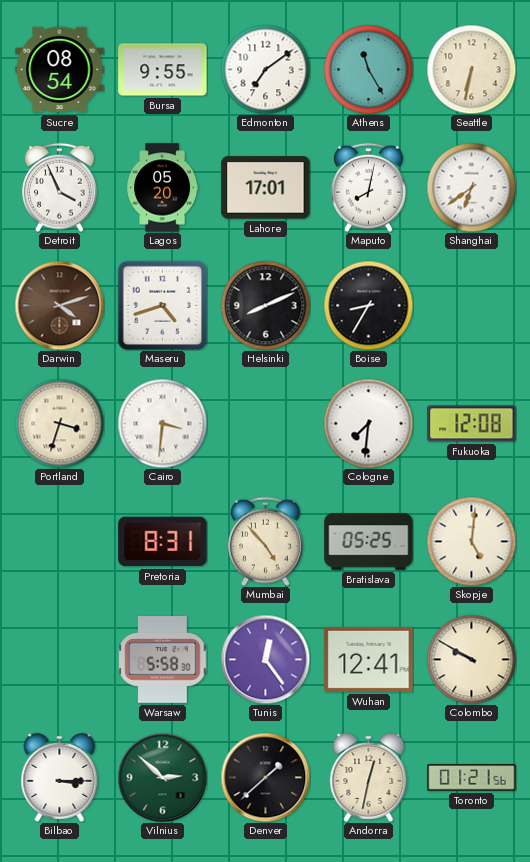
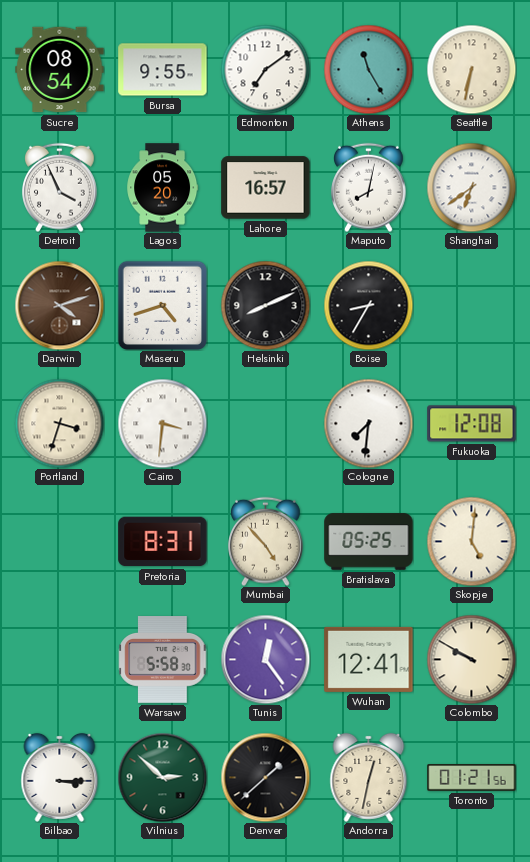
Lahore: 17:01 -> 16:57
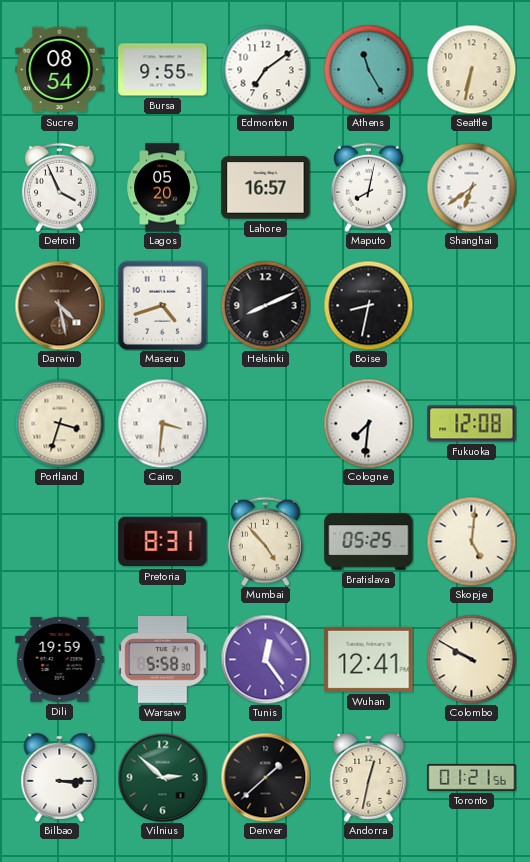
Darwin: 4:12 -> 4:28
Boise: 8:35 -> 8:32
Dili: none -> 19:59
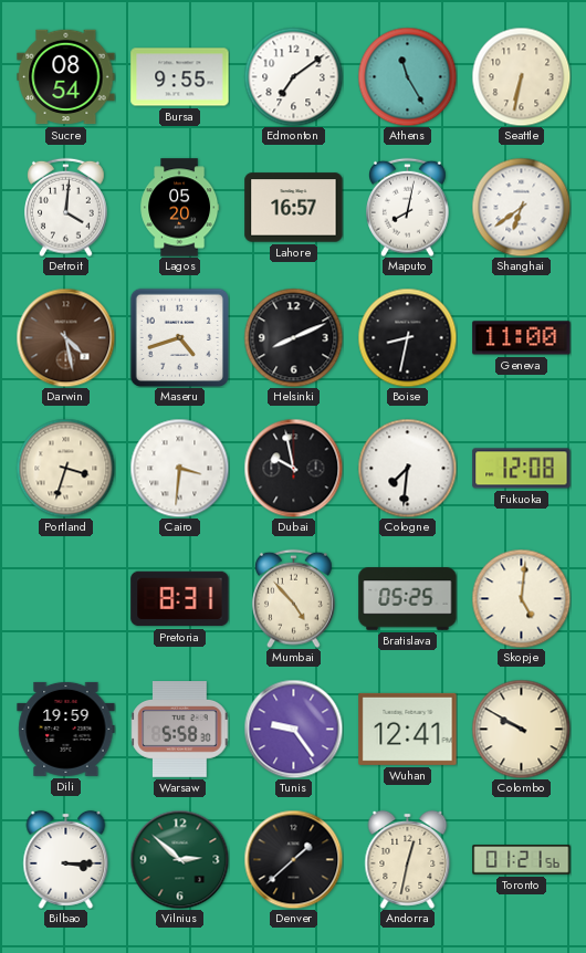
Detroit: 3:56 -> 4:01
Geneva: none -> 11:00
Dubai: none -> 9:58
Tunis: 12:24 -> 9:24
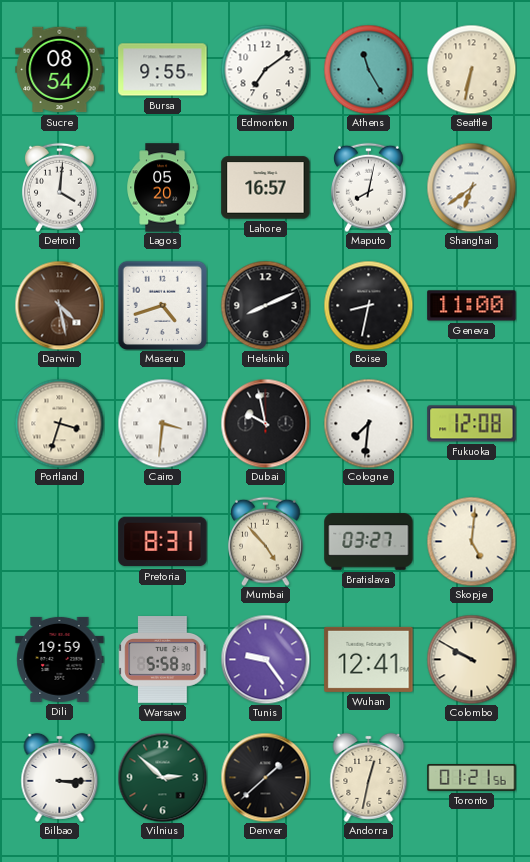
Bratislava: 05:25 -> 03:27
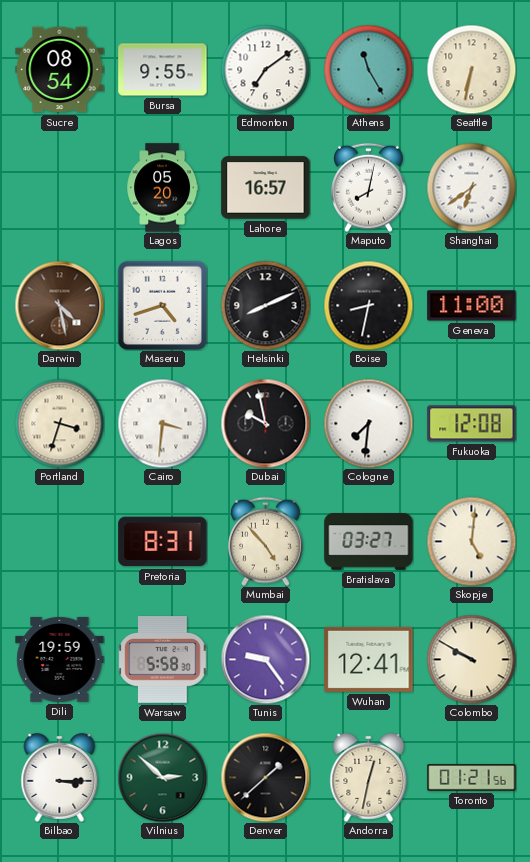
Detroit: 4:01 -> none
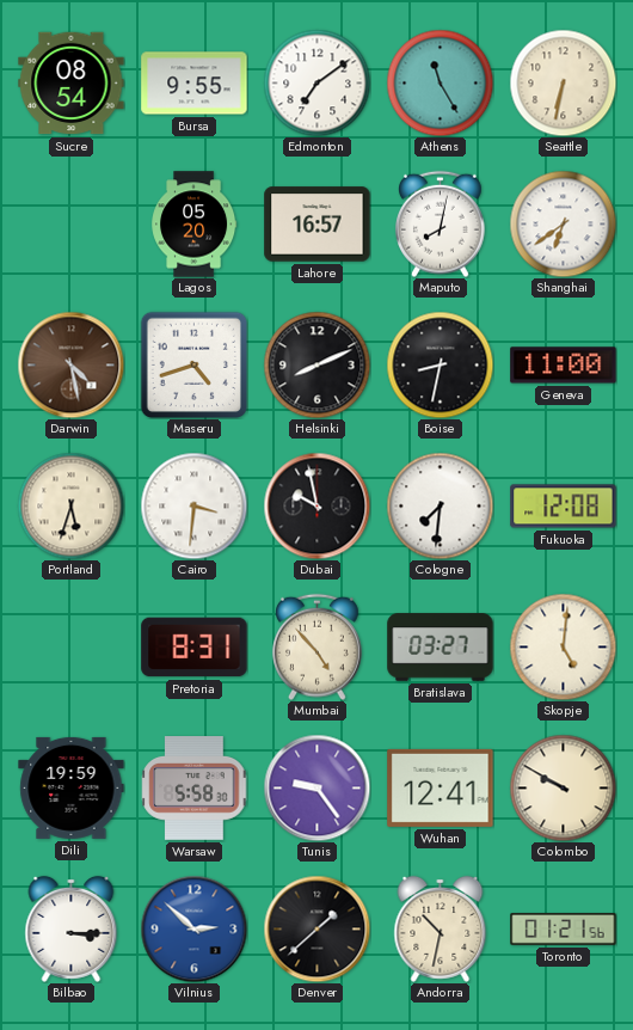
Portland: 3:33 -> 5:33
Vilnius dial: green -> blue
Andorra: 12:32 -> 10:32
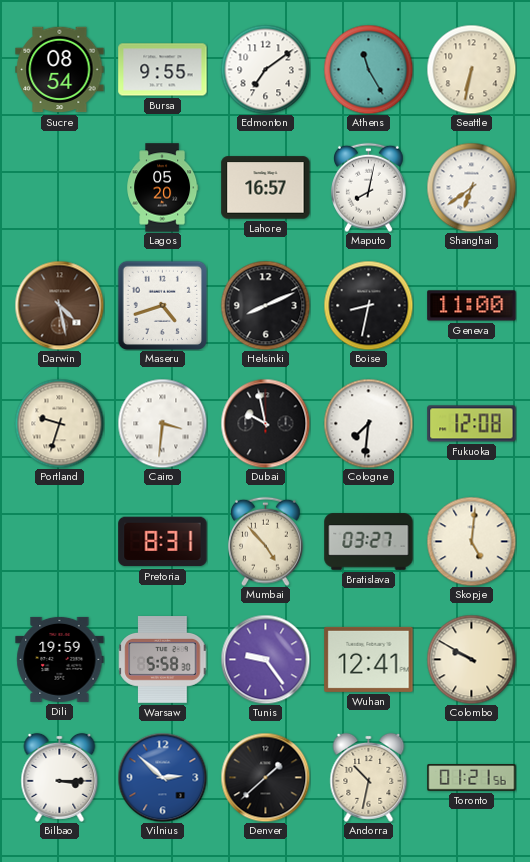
Portland: 5:33 -> 9:33
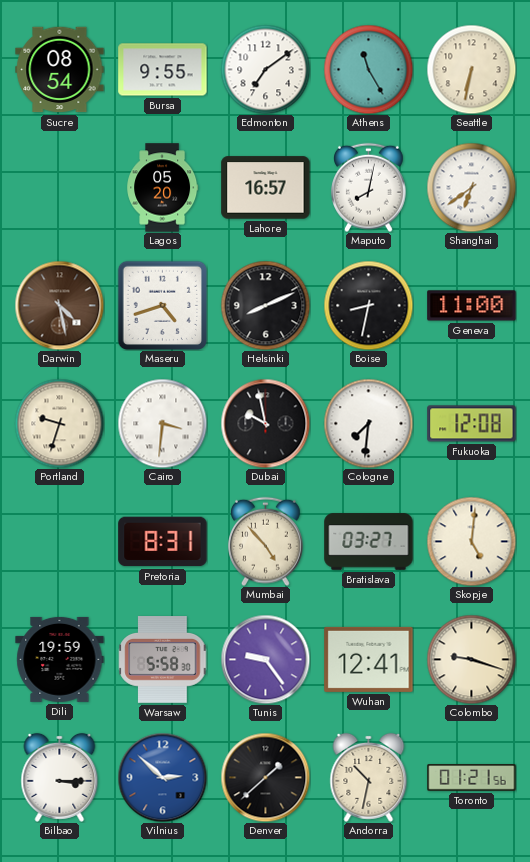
Colombo: 9:50 -> 9:18
